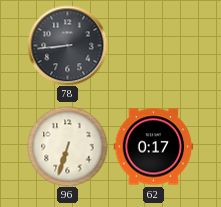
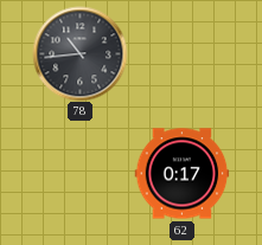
78: 8:44 -> 10:44
96: 6:33 -> none
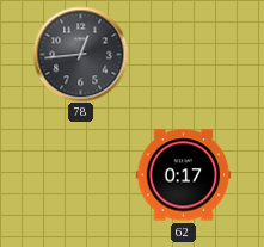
78: 10:44 -> 12:44
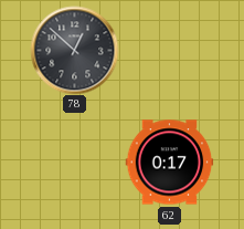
78: 12:44 -> 12:52
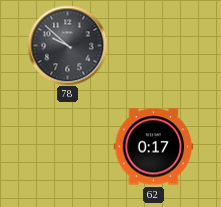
78: 12:52 -> 9:52
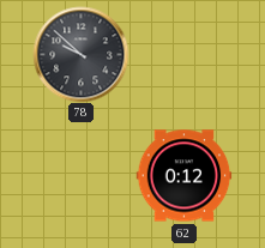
62: 0:17 -> 0:12
